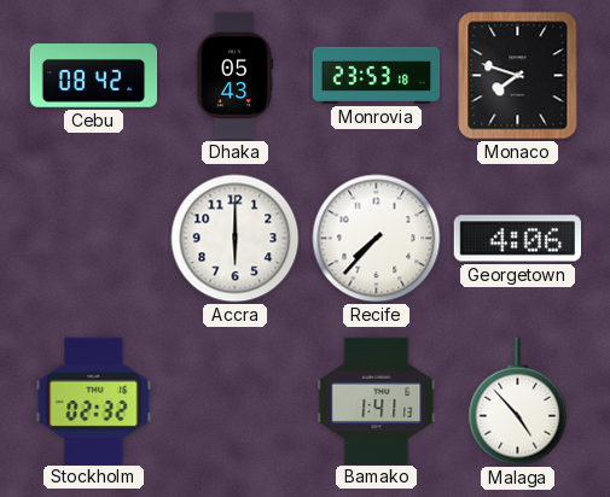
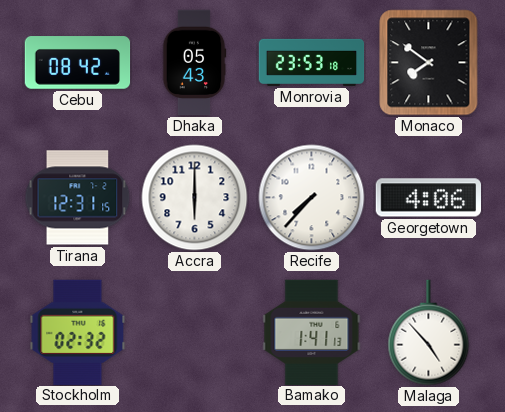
Monaco: 7:48 -> 7:51
Tirana: none -> 12:31
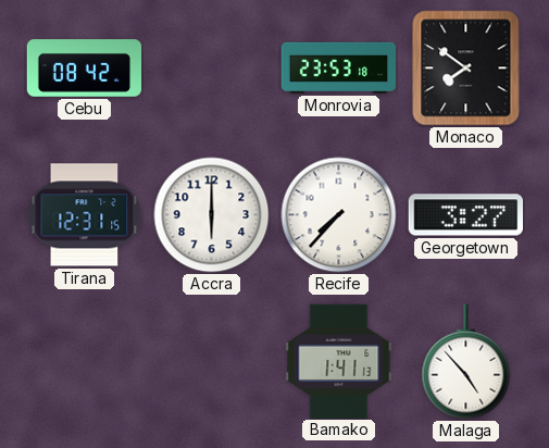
Dhaka: 05:43 -> none
Georgetown: 4:06 -> 3:27
Stockholm: 02:32 -> none
